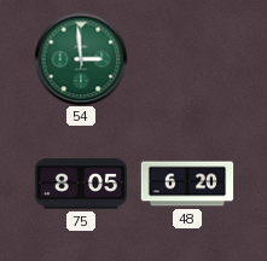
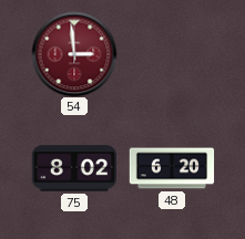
54 dial: green -> burgundy
75: 8:05 -> 8:02
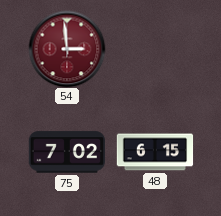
75: 8:02 -> 7:02
48: 6:20 -> 6:15
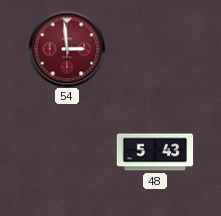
75: 7:02 -> none
48: 6:15 -> 5:43
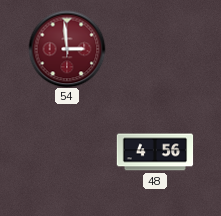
48: 5:43 -> 4:56
